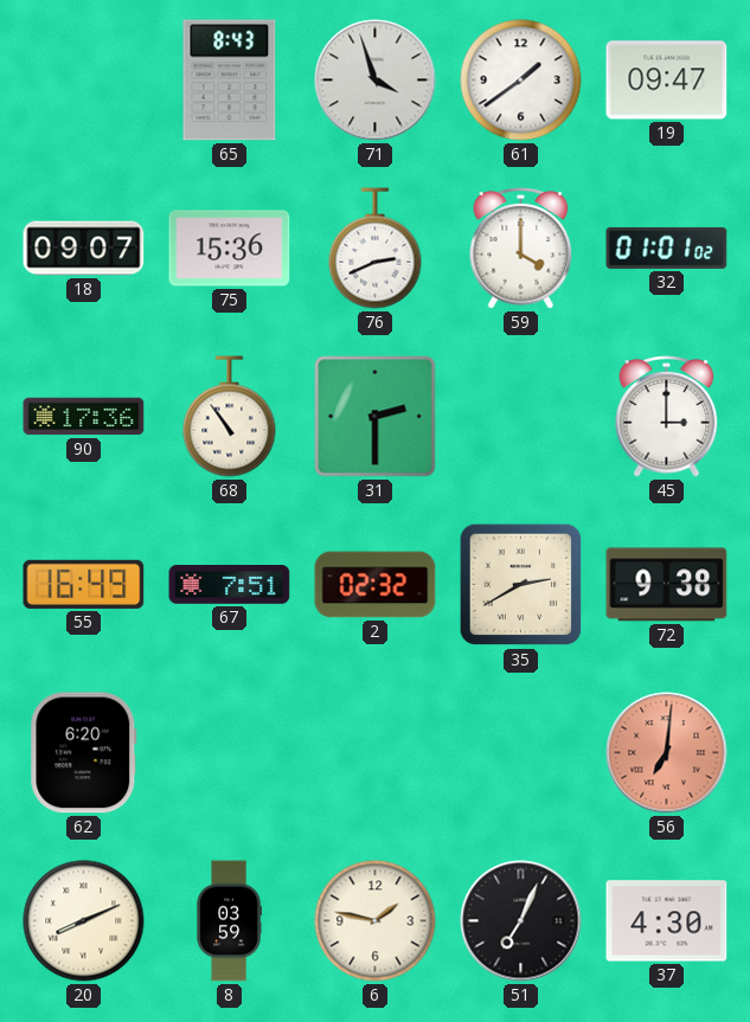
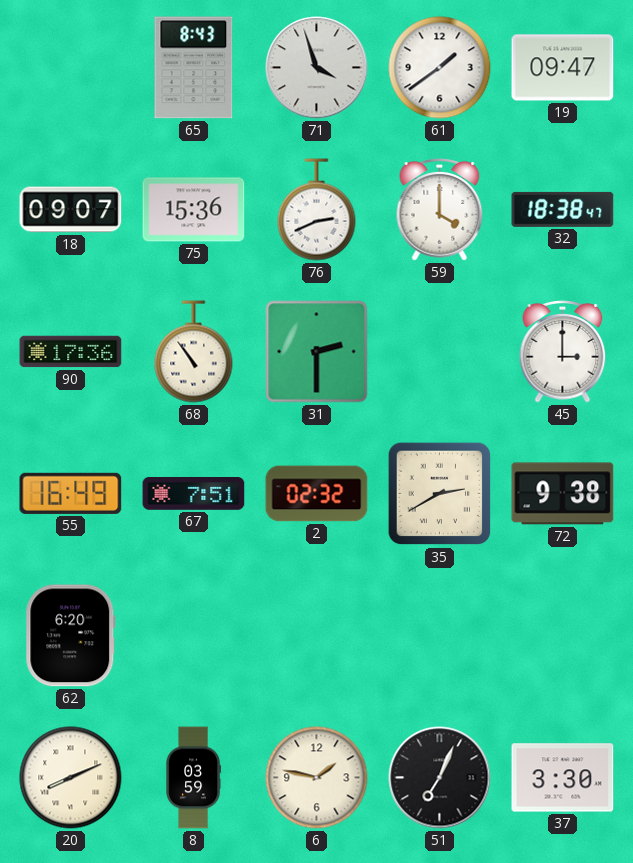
32: 01:01 -> 18:38
56: 7:01 -> none
37: 4:30 -> 3:30
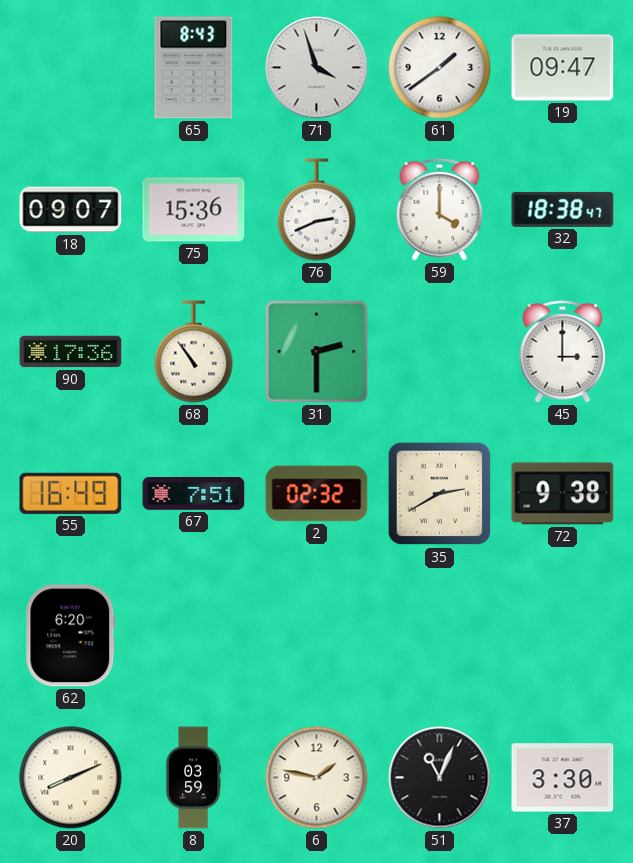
51: 7:04 -> 11:04
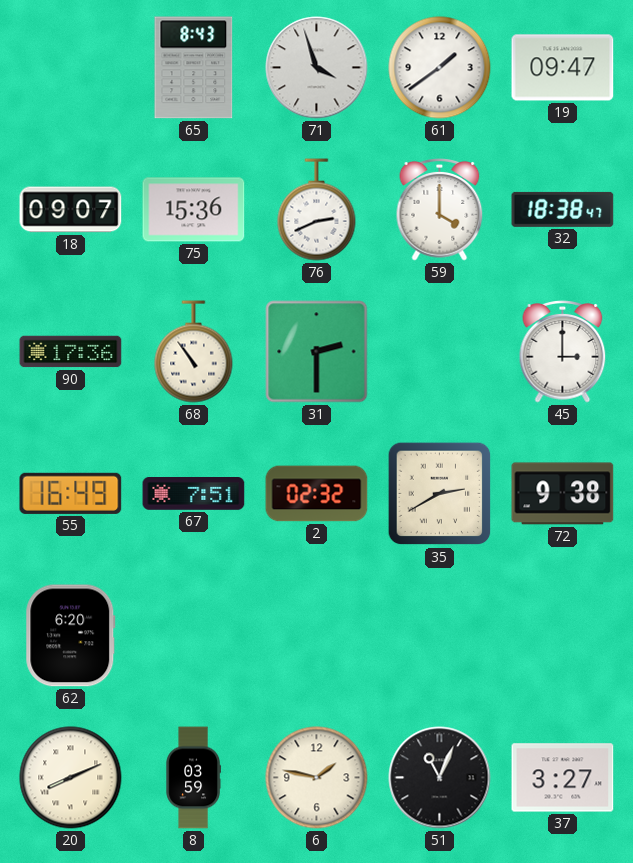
37: 3:30 -> 3:27
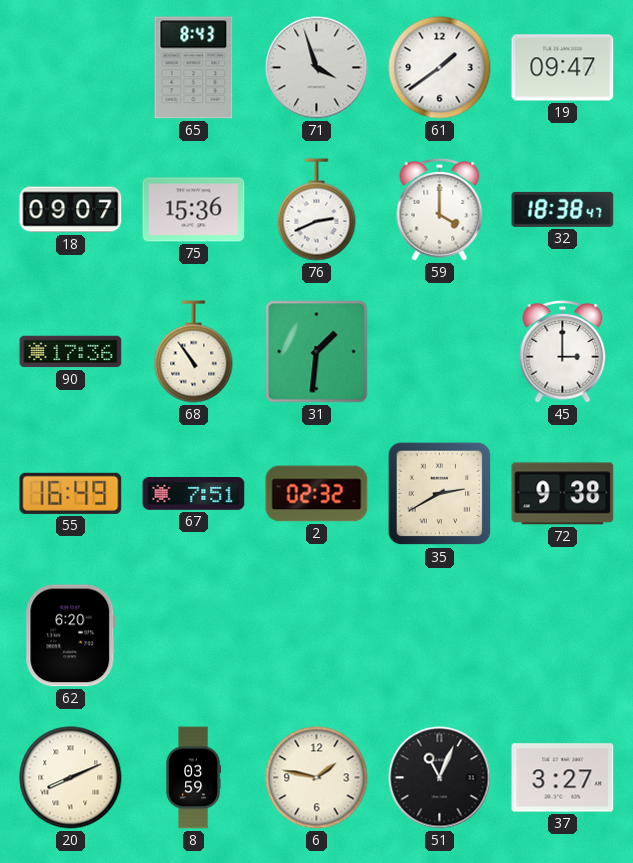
31: 2:30 -> 1:31
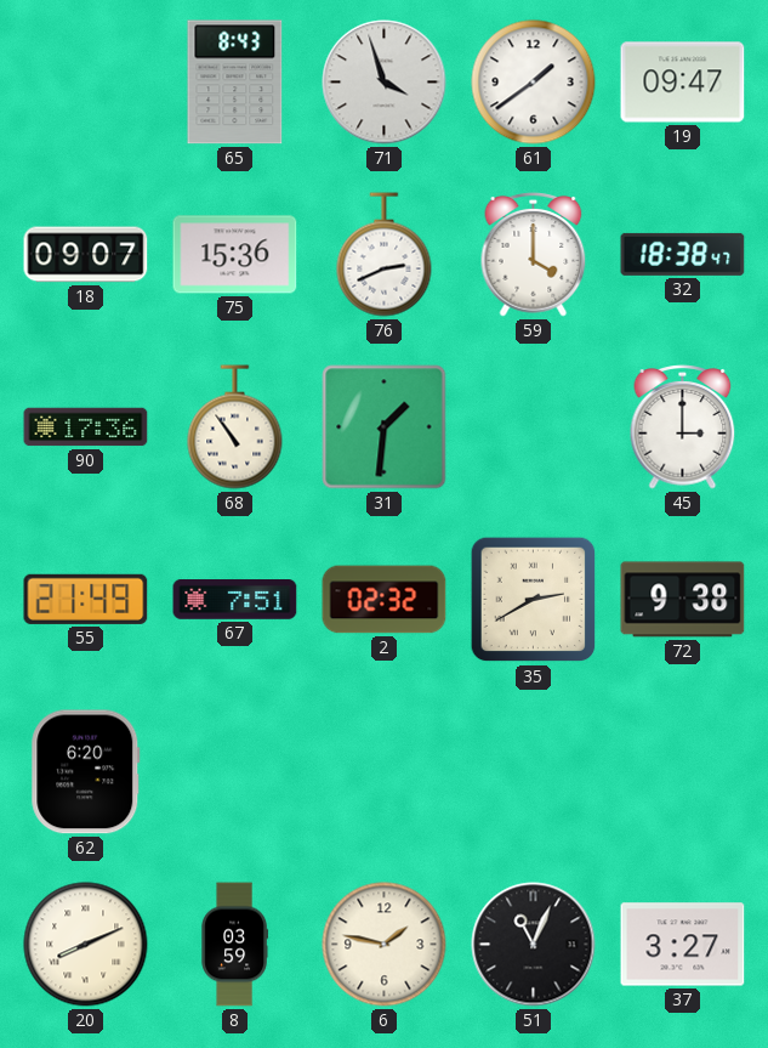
55: 16:49 -> 21:49
